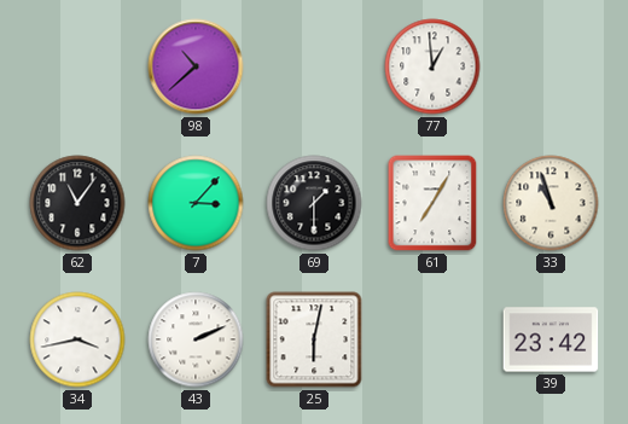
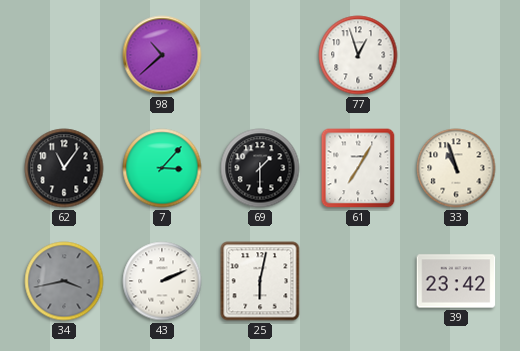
77: 12:59 -> 12:57
34 dial: white -> grey
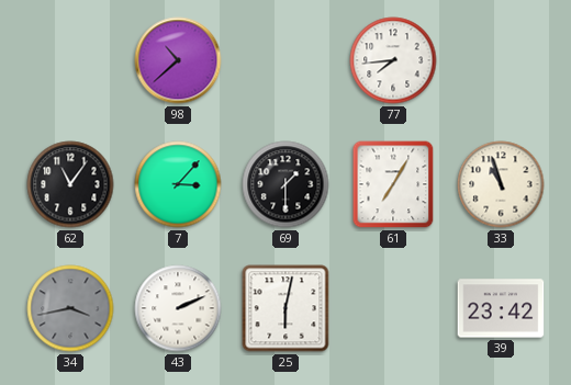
77: 12:57 -> 7:44
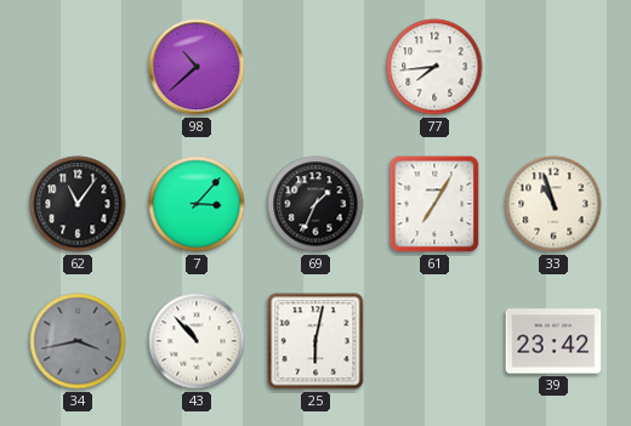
69: 1:30 -> 1:34
43: 2:11 -> 10:53
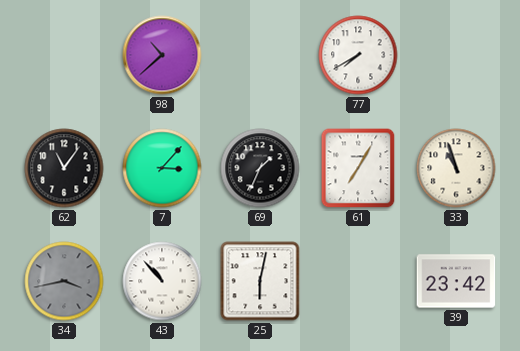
77: 7:44 -> 7:40
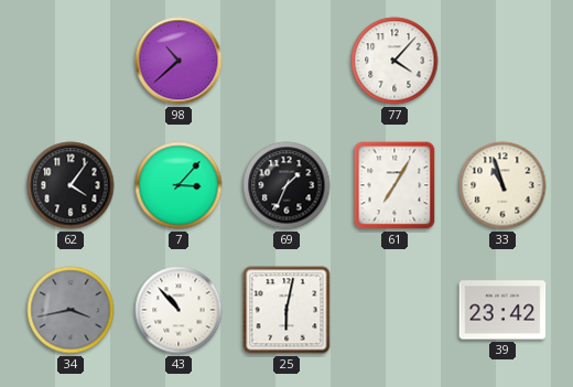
77: 7:40 -> 4:07
62: 11:06 -> 4:06
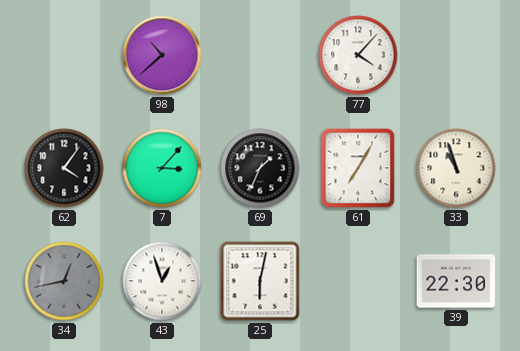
34: 3:43 -> 12:43
43: 10:53 -> 12:57
39: 23:42 -> 22:30
